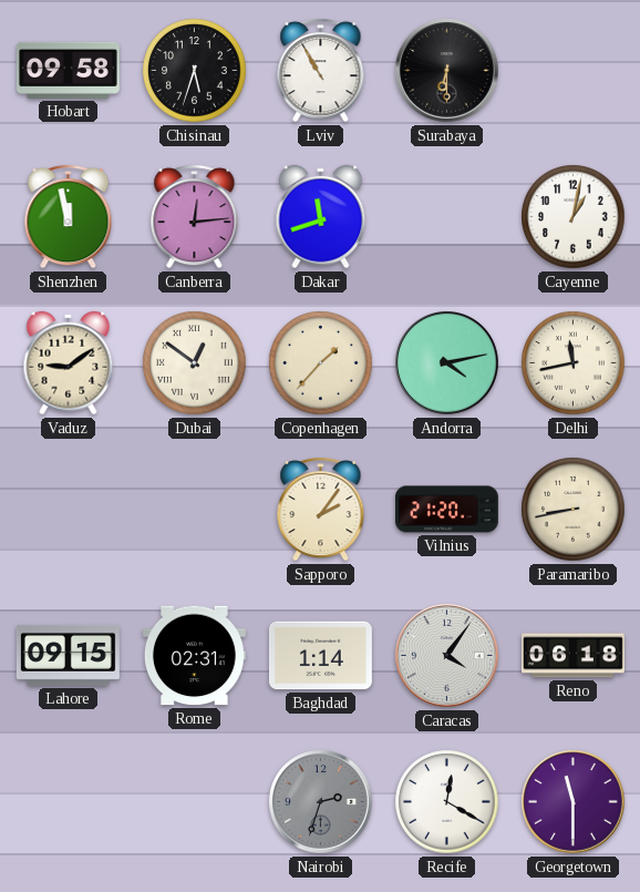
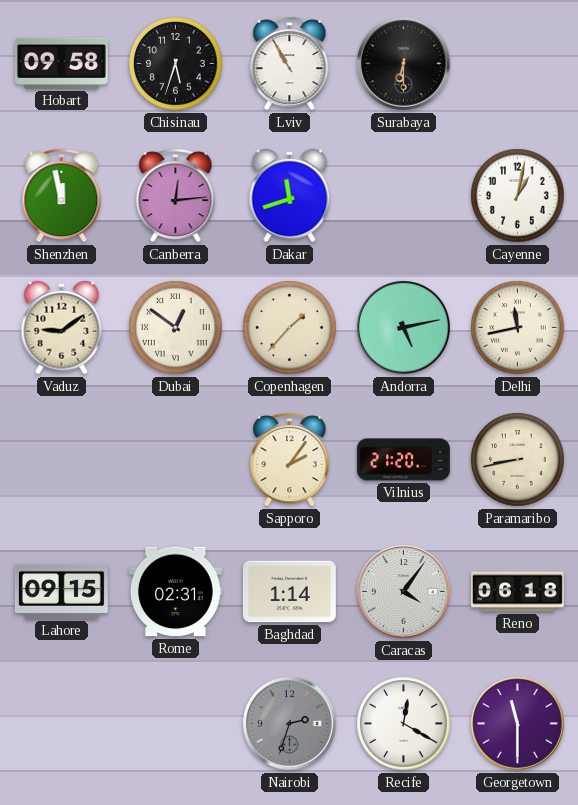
Andorra: 4:13 -> 5:13
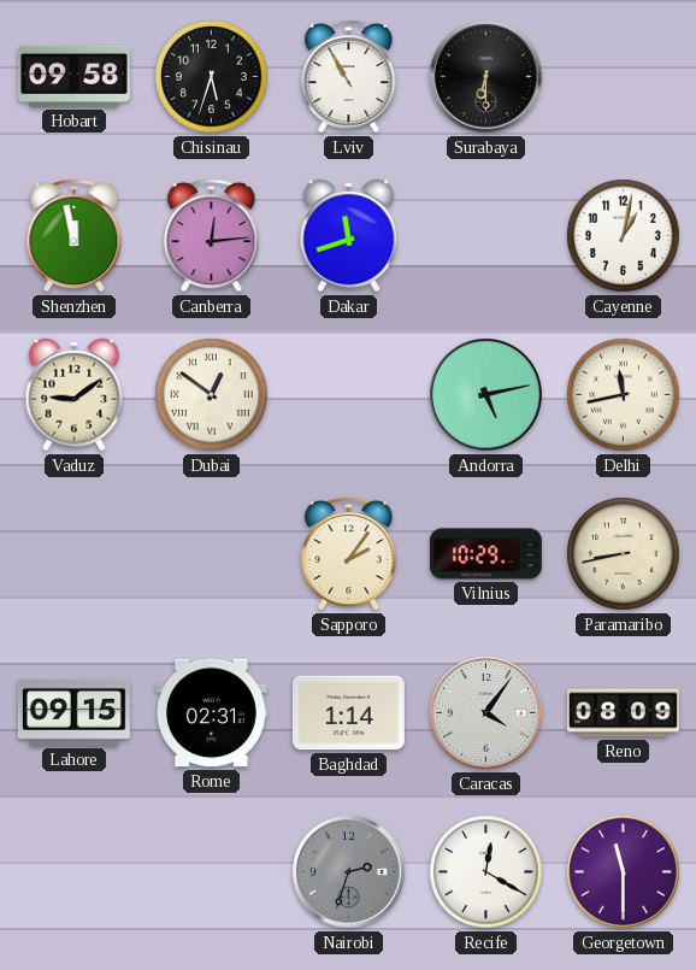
Copenhagen: 1:37 -> none
Vilnius: 21:20 -> 10:29
Reno: 06:18 -> 08:09
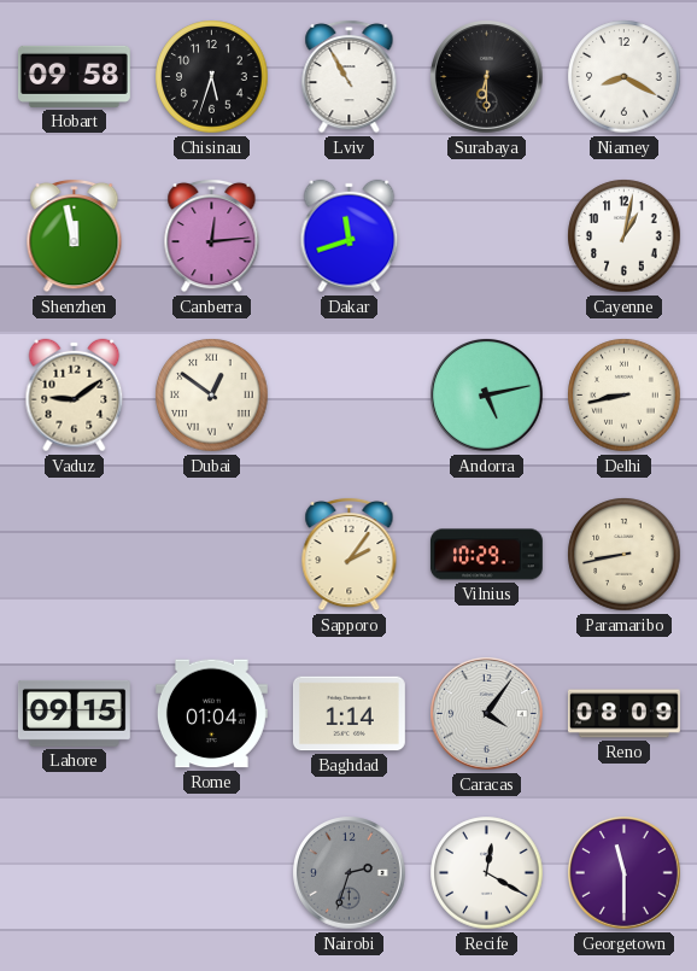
Niamey: none -> 8:20
Delhi: 11:43 -> 8:43
Rome: 02:31 -> 01:04
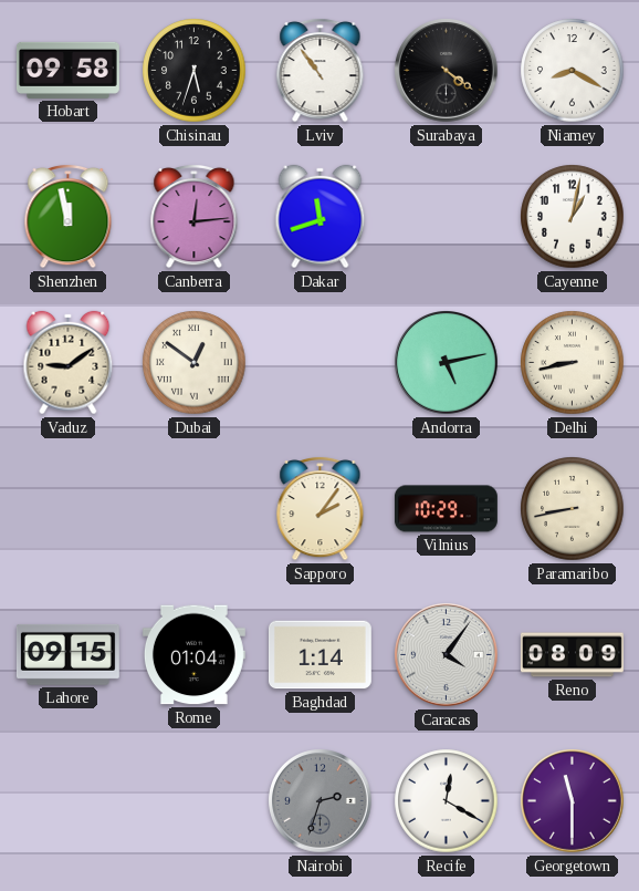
Lviv: 10:55 -> 10:54
Surabaya: 6:30 -> 4:21
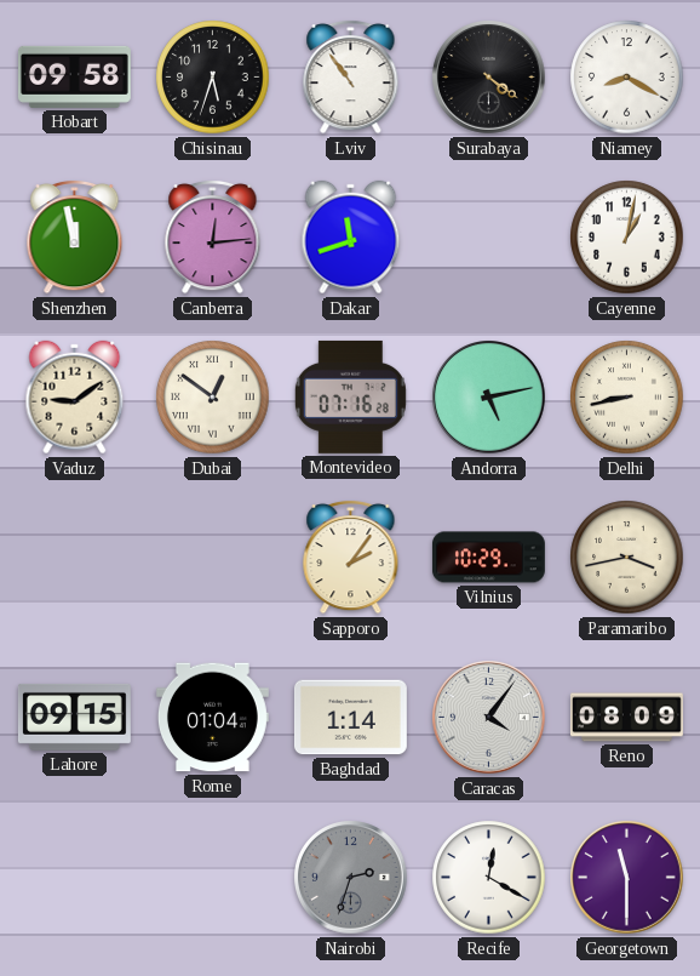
Montevideo: none -> 07:16
Paramaribo: 8:43 -> 3:43
